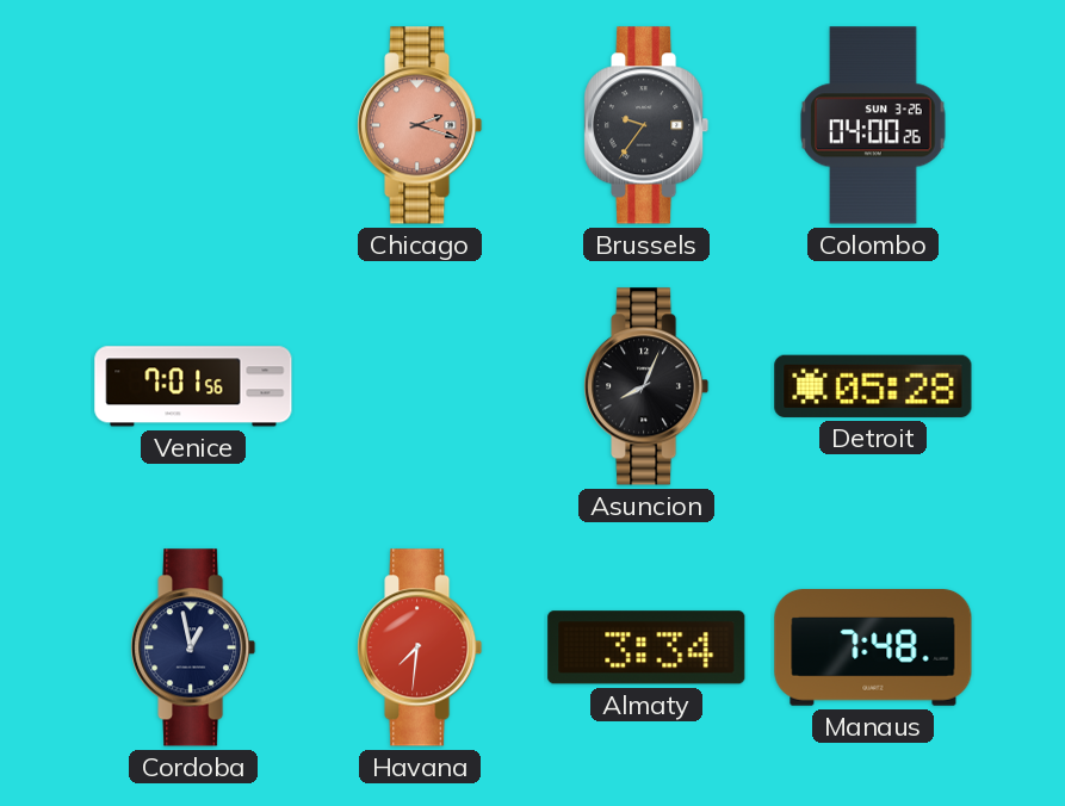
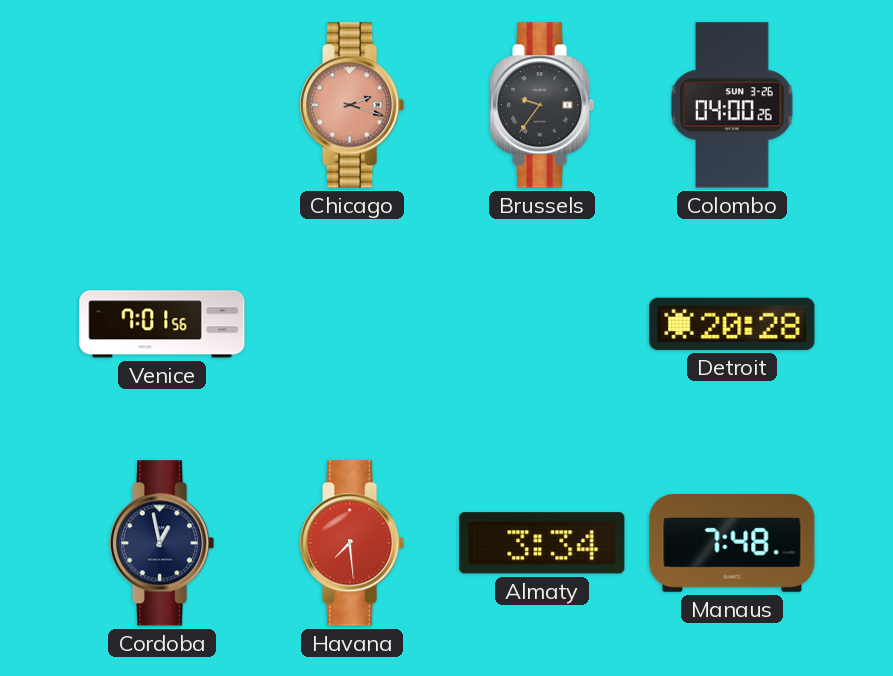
Asuncion: 8:04 -> none
Detroit: 05:28 -> 20:28
Havana: 7:31 -> 7:29
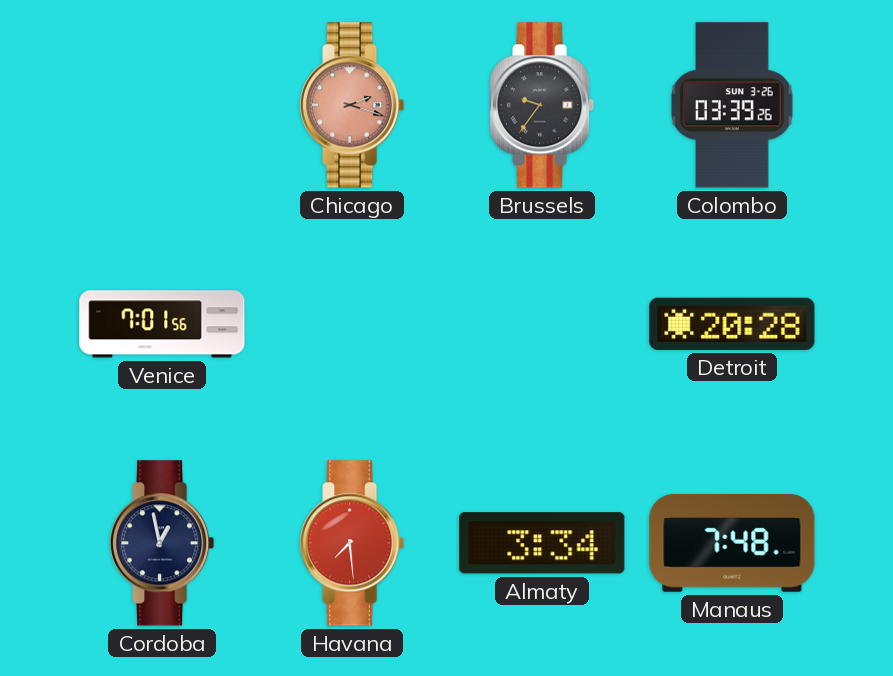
Colombo: 04:00 -> 03:39
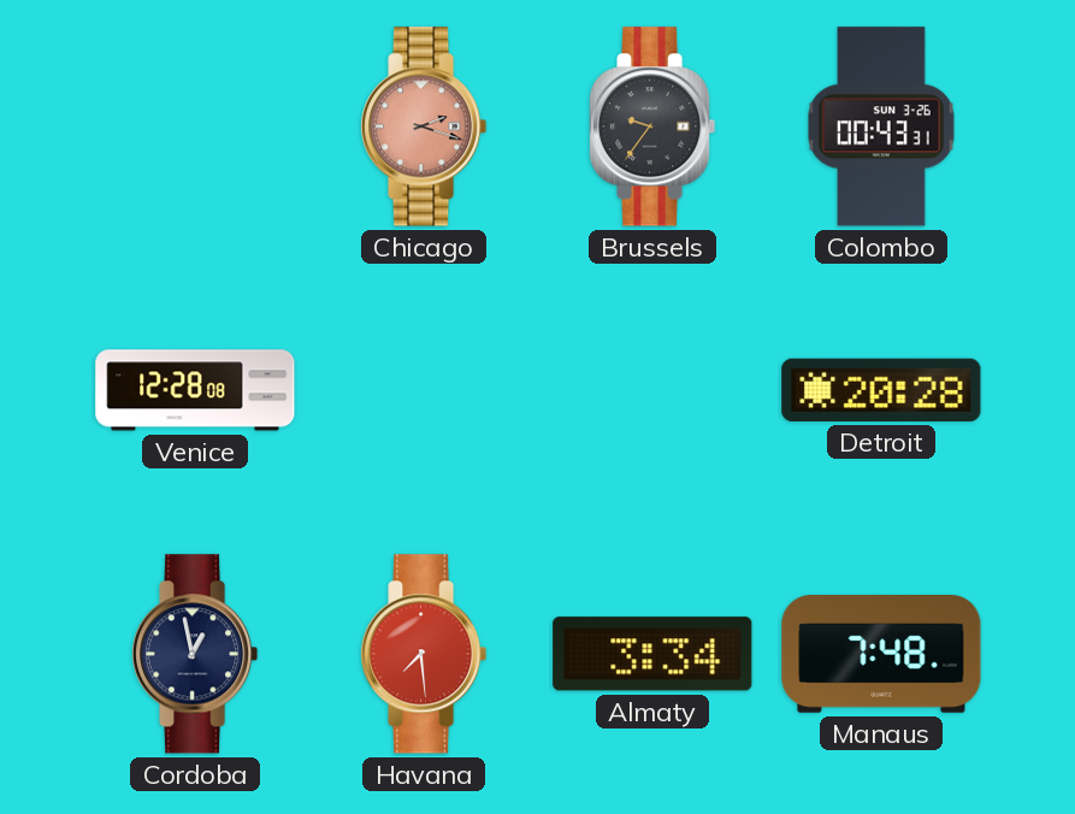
Colombo: 03:39 -> 00:43
Venice: 7:01 -> 12:28
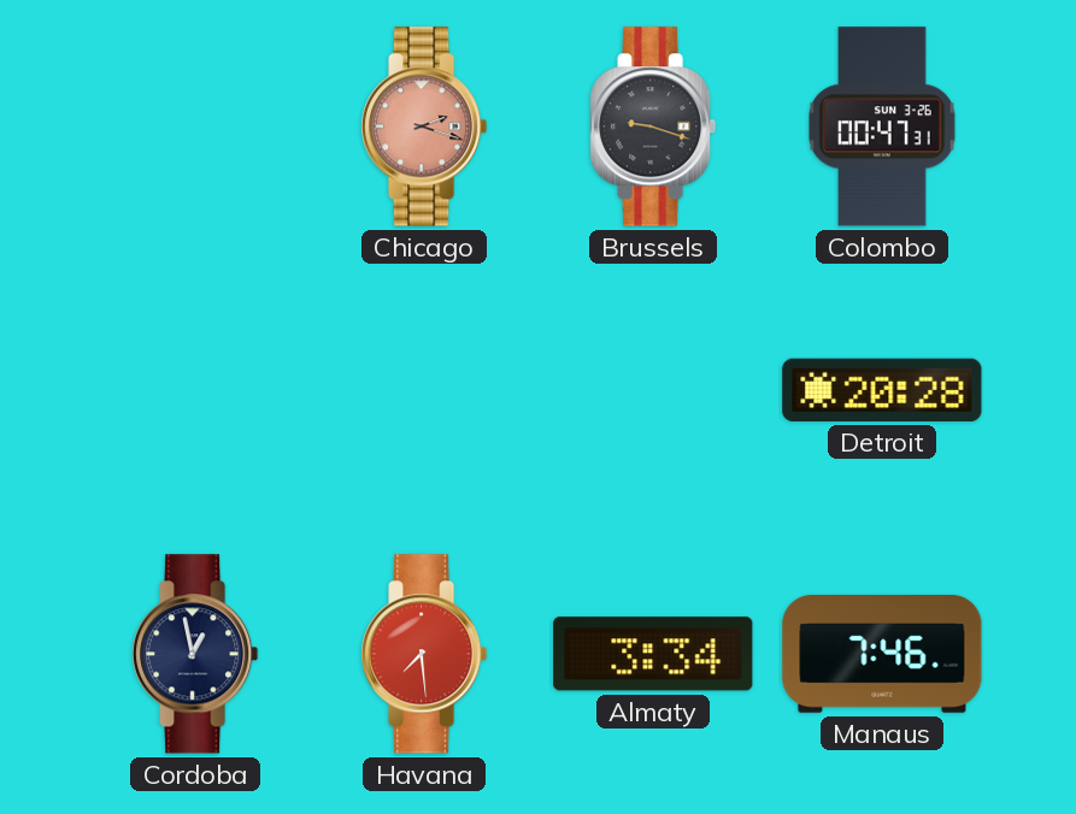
Brussels: 9:36 -> 9:18
Colombo: 00:43 -> 00:47
Venice: 12:28 -> none
Manaus: 7:48 -> 7:46
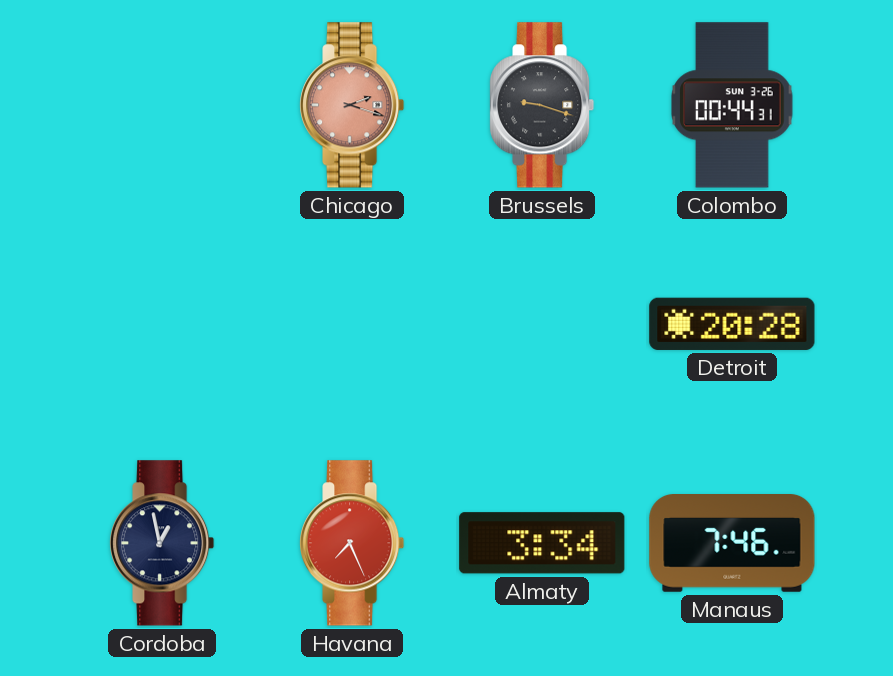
Colombo: 00:47 -> 00:44
Havana: 7:29 -> 7:26
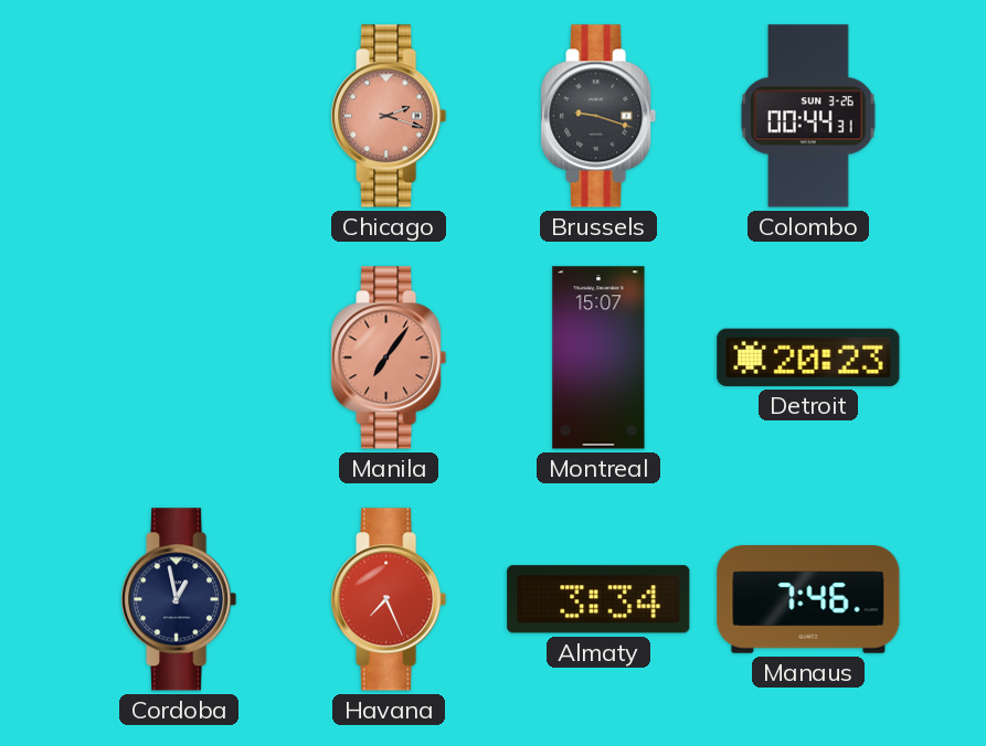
Manila: none -> 7:06
Montreal: none -> 15:07
Detroit: 20:28 -> 20:23
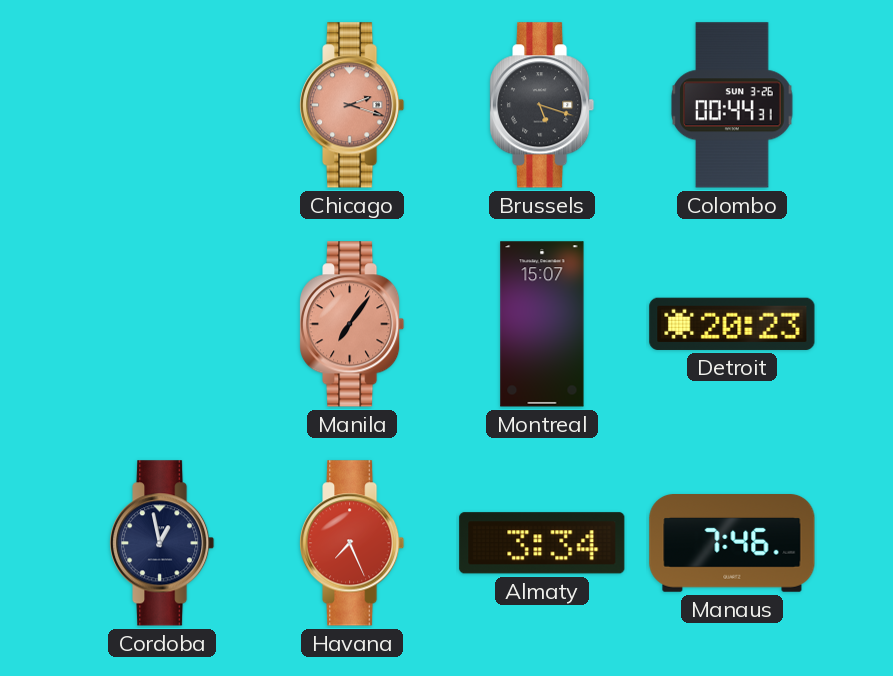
Brussels: 9:18 -> 5:18
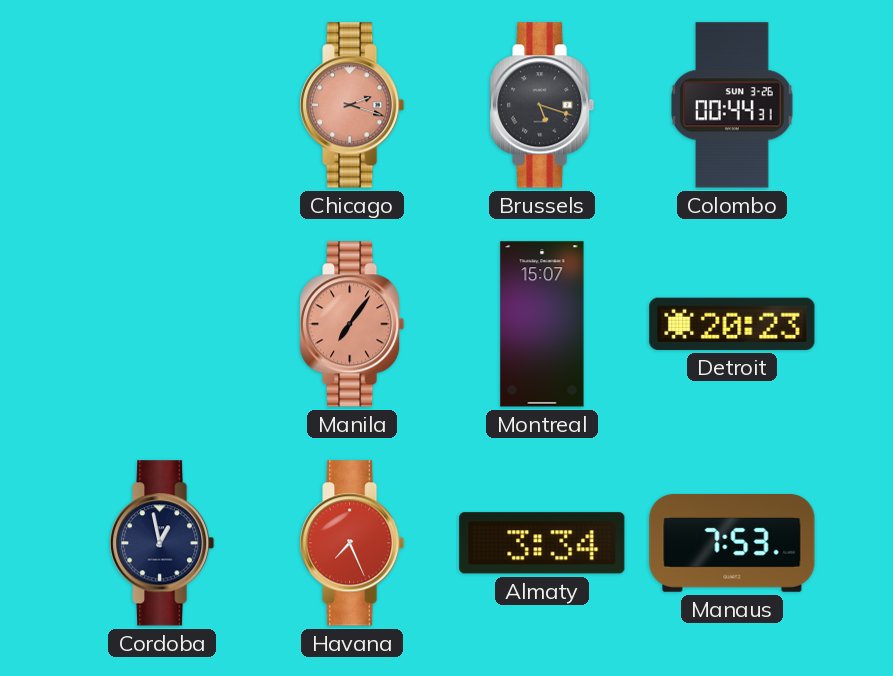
Manaus: 7:46 -> 7:53
